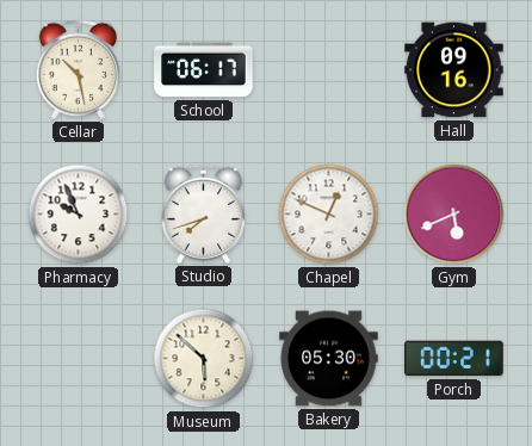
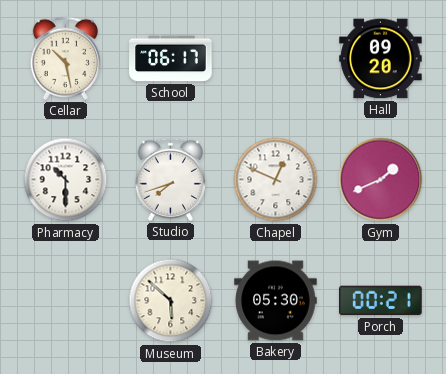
Hall: 09:16 -> 09:20
Pharmacy: 9:56 -> 10:30
Gym: 5:41 -> 1:41
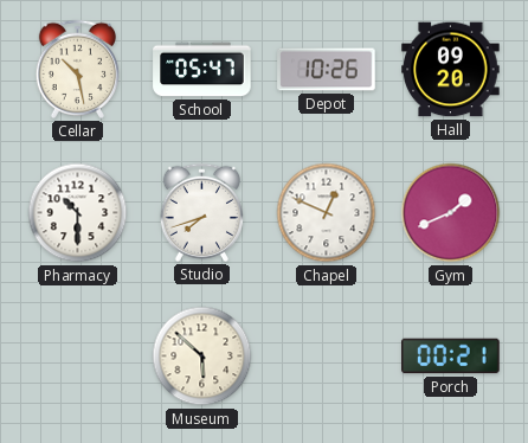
School: 06:17 -> 05:47
Depot: none -> 10:26
Bakery: 05:30 -> none
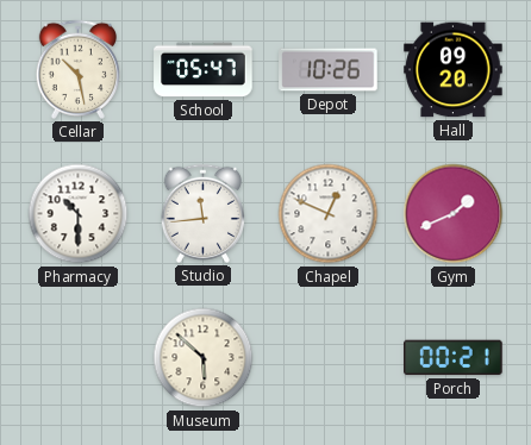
Studio: 7:42 -> 11:44
